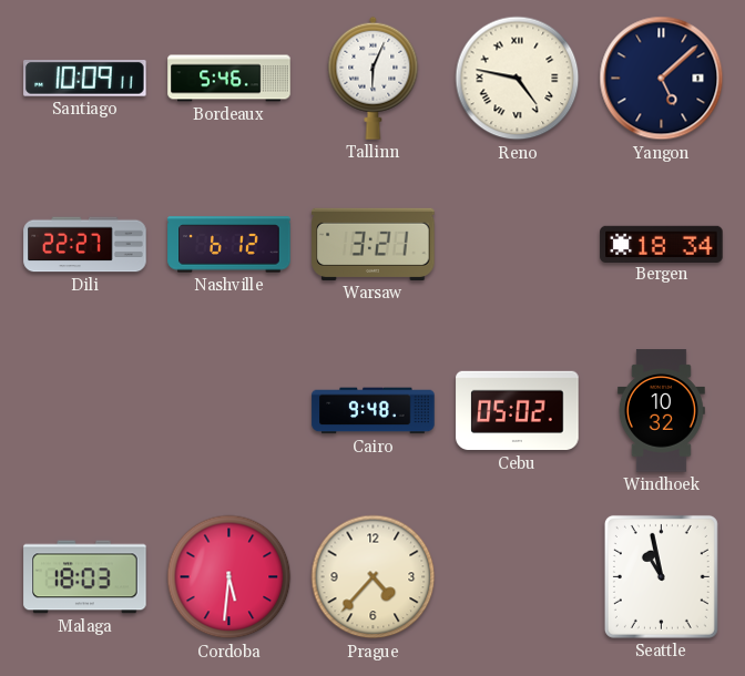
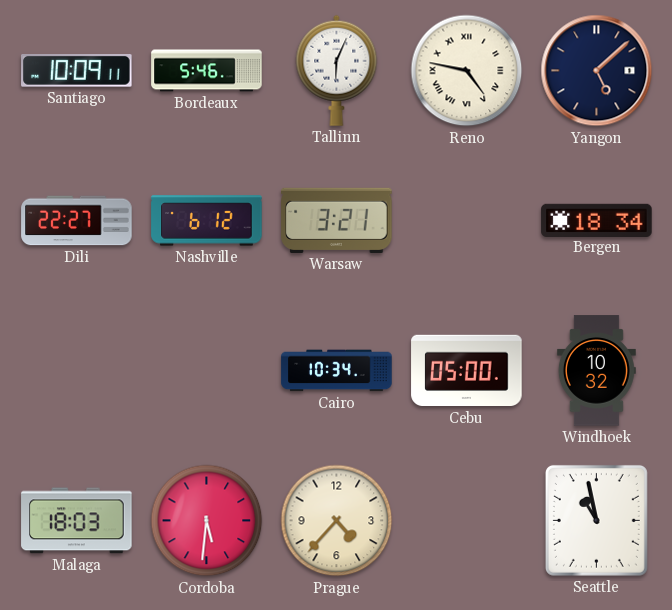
Cairo: 9:48 -> 10:34
Cebu: 05:02 -> 05:00
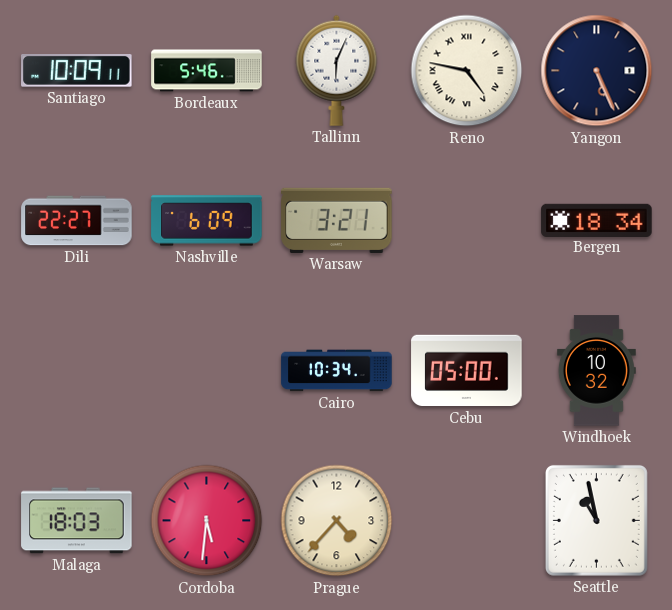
Yangon: 5:08 -> 5:26
Nashville: 6:12 -> 6:09
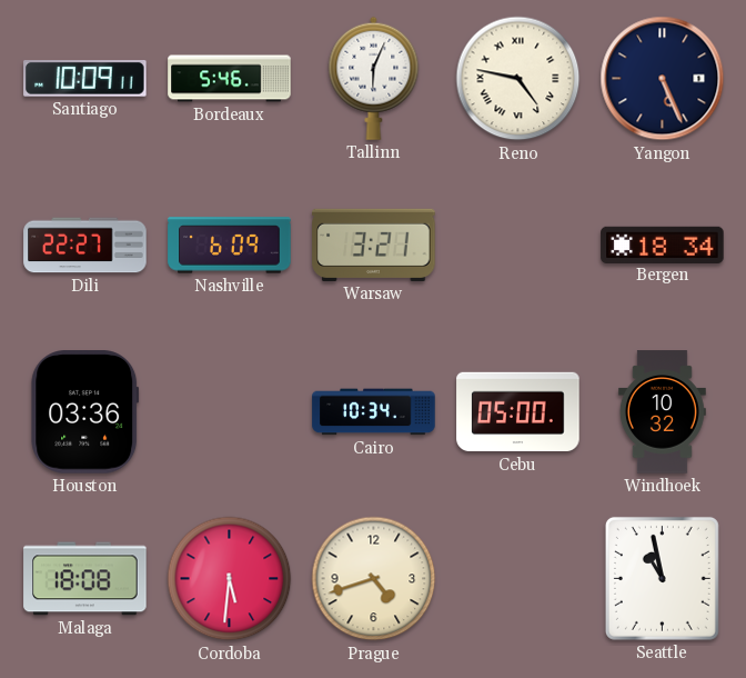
Houston: none -> 03:36
Malaga: 18:03 -> 18:08
Prague: 4:37 -> 4:42
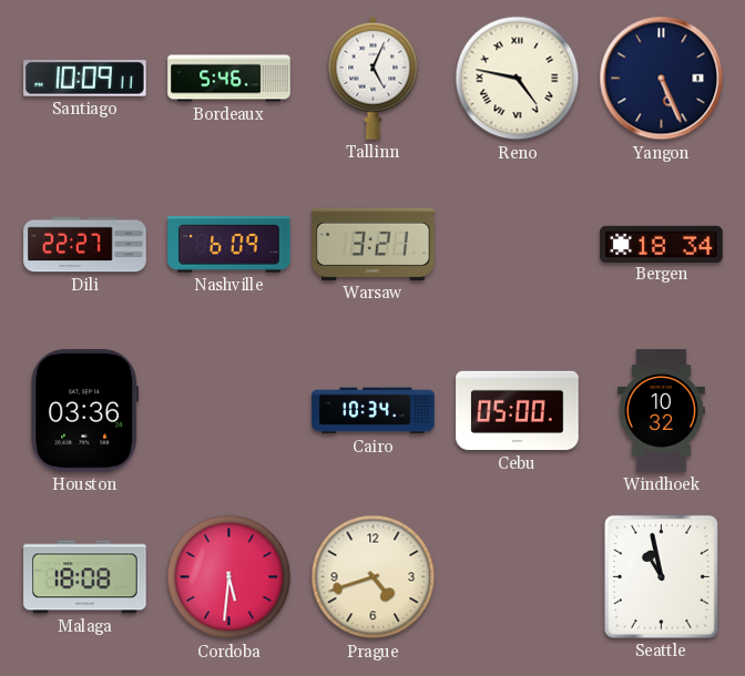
Tallinn: 6:04 -> 5:04
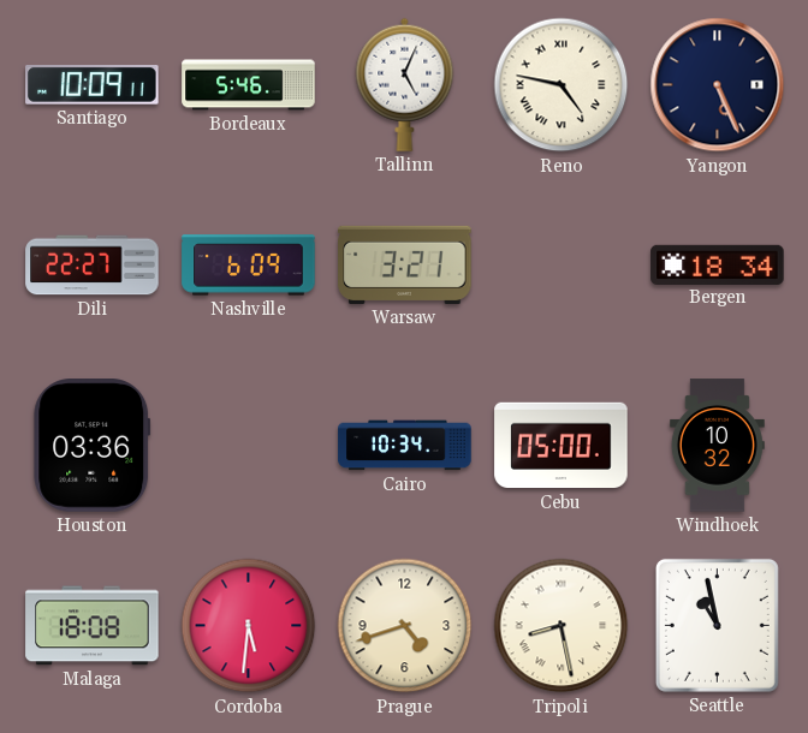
Tripoli: none -> 8:28
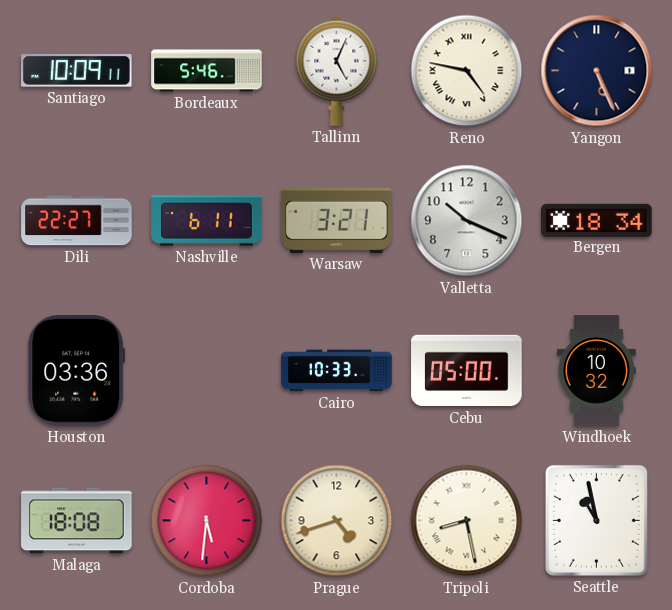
Nashville: 6:09 -> 6:11
Valletta: none -> 10:19
Cairo: 10:34 -> 10:33
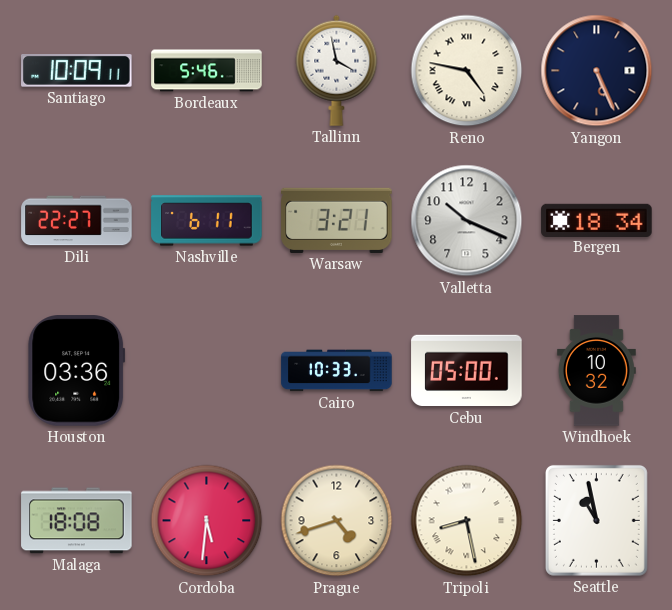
Tallinn: 5:04 -> 3:58
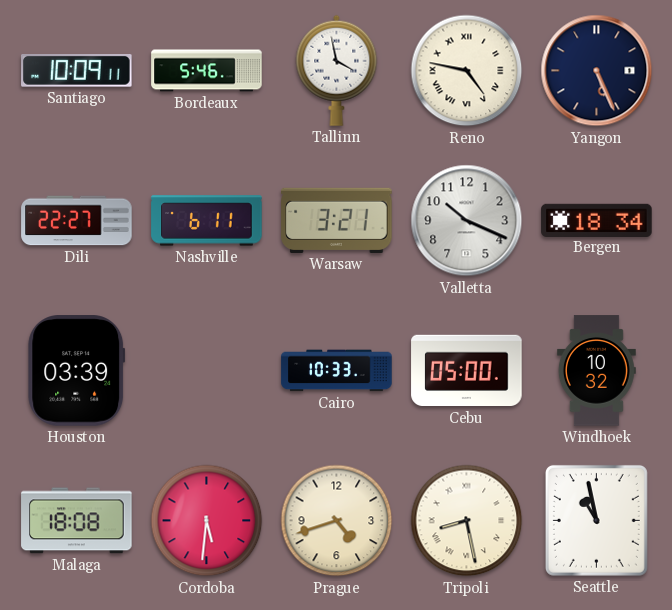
Houston: 03:36 -> 03:39
